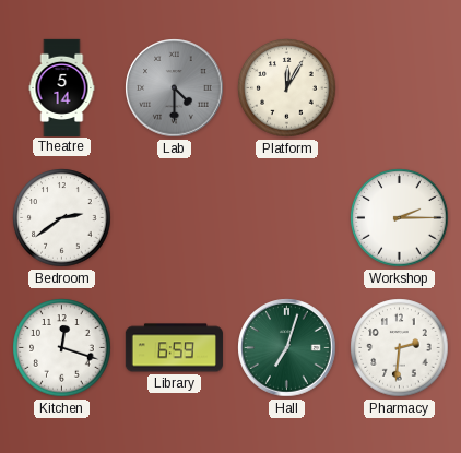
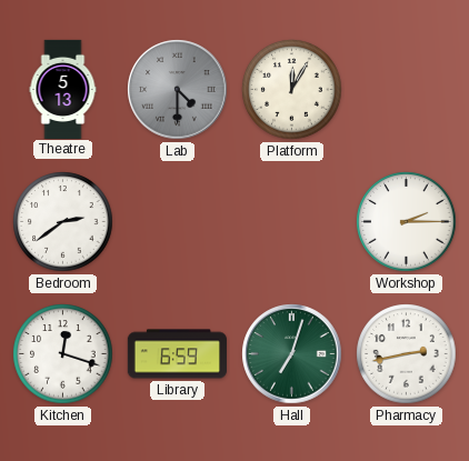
Theatre: 5:14 -> 5:13
Pharmacy: 2:31 -> 2:43
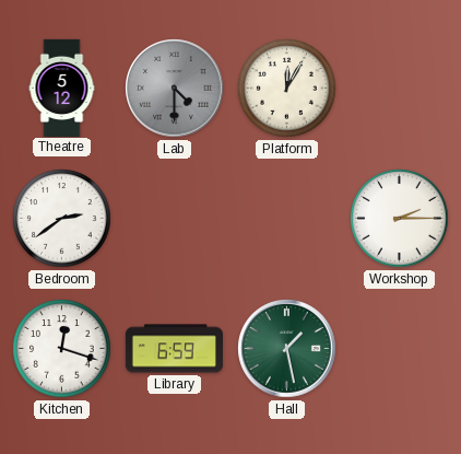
Theatre: 5:13 -> 5:12
Hall: 7:03 -> 1:28
Pharmacy: 2:43 -> none
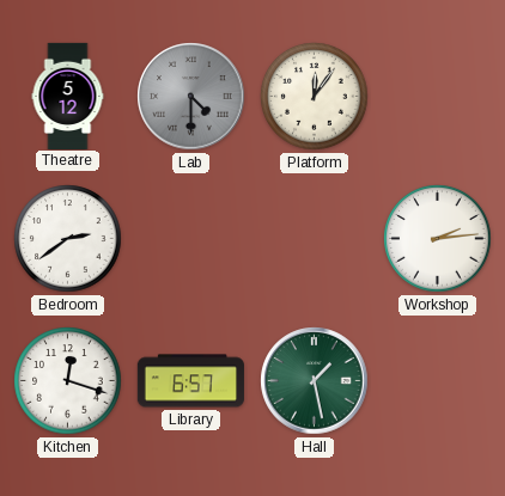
Platform: 12:05 -> 12:06
Workshop: 2:15 -> 2:14
Library: 6:59 -> 6:57
